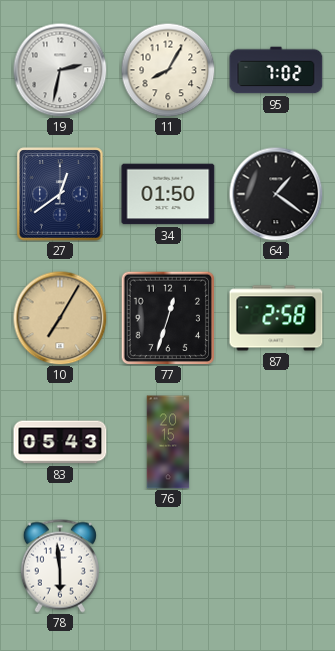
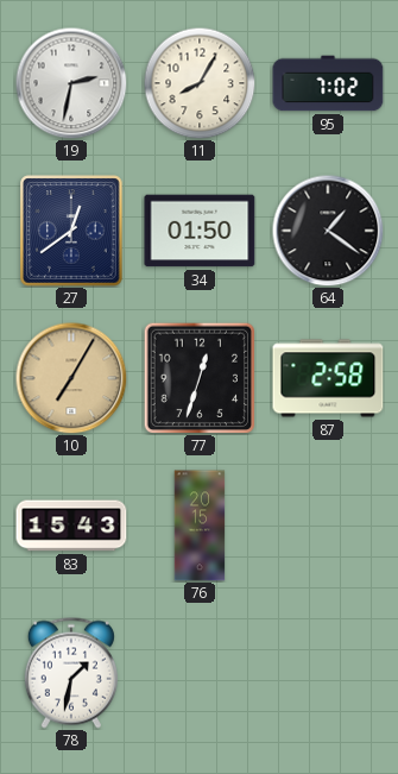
83: 05:43 -> 15:43
78: 5:59 -> 1:32
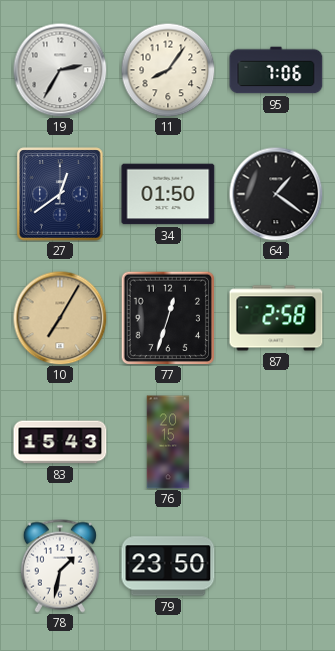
19: 2:32 -> 2:35
11: 8:05 -> 8:06
95: 7:02 -> 7:06
79: none -> 23:50
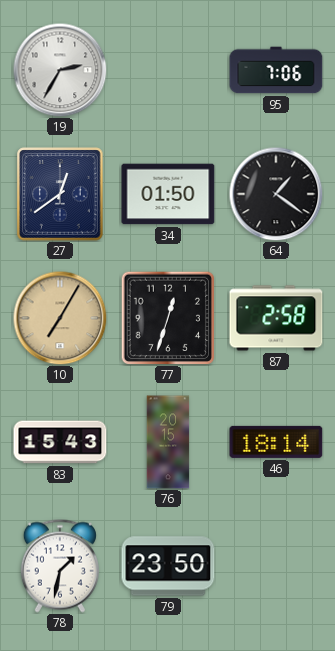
11: 8:06 -> none
46: none -> 18:14
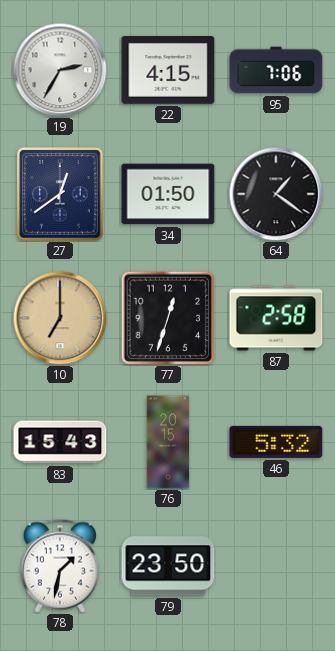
22: none -> 4:15
10: 7:05 -> 7:00
46: 18:14 -> 5:32
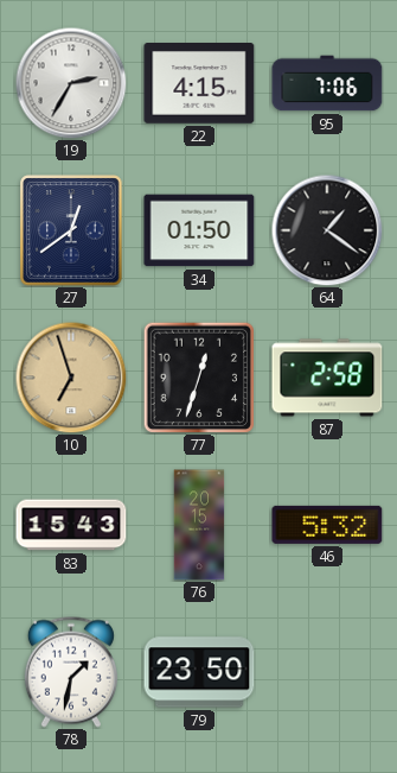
10: 7:00 -> 6:57
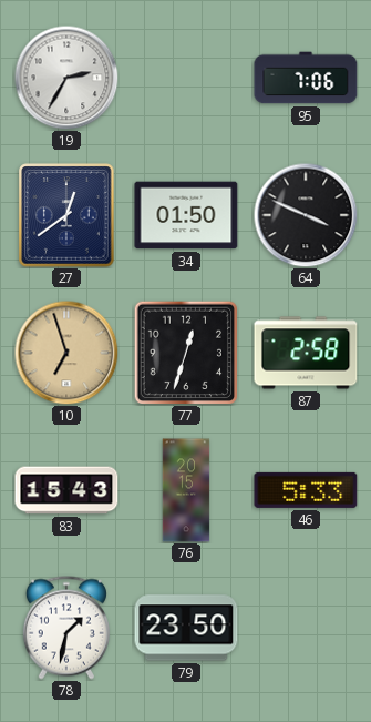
22: 4:15 -> none
64: 1:21 -> 3:49
46: 5:32 -> 5:33
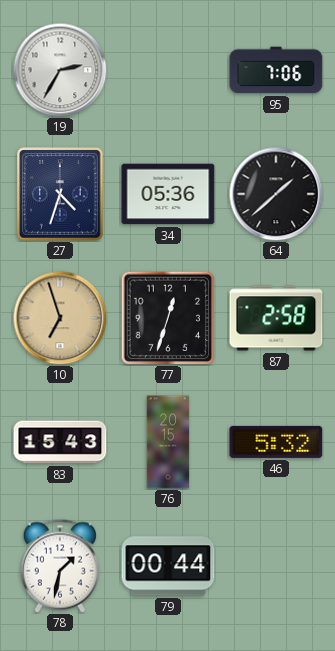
27: 12:39 -> 4:33
34: 01:50 -> 05:36
64: 3:49 -> 1:38
46: 5:33 -> 5:32
79: 23:50 -> 00:44
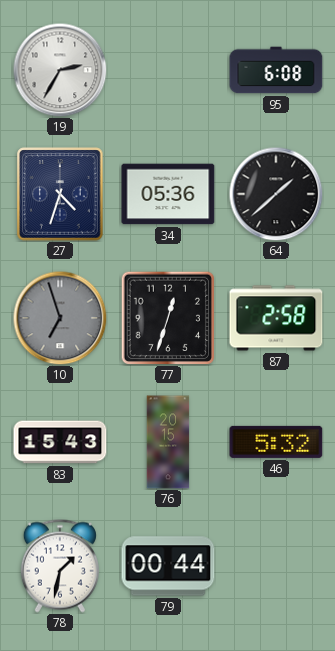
95: 7:06 -> 6:08
10 dial: champagne -> grey
